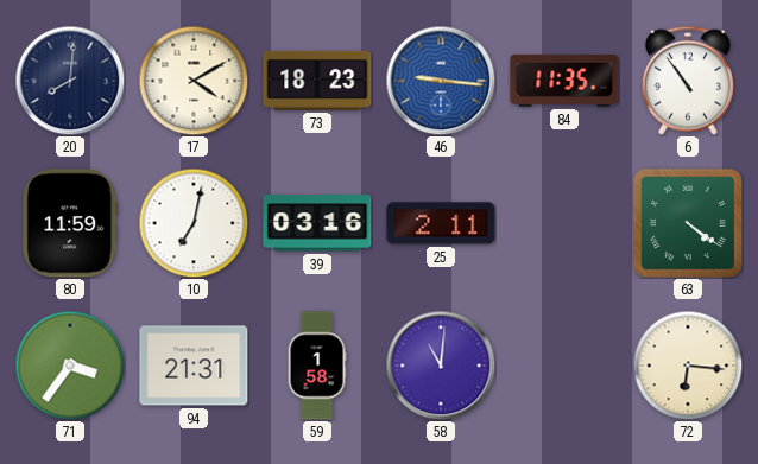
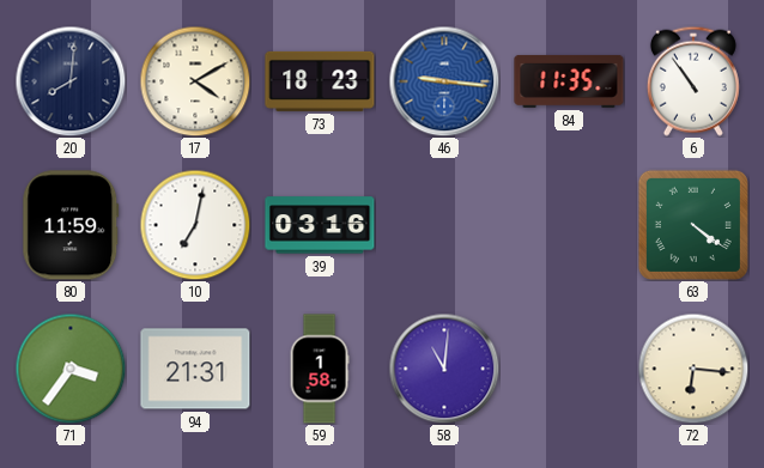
25: 2:11 -> none
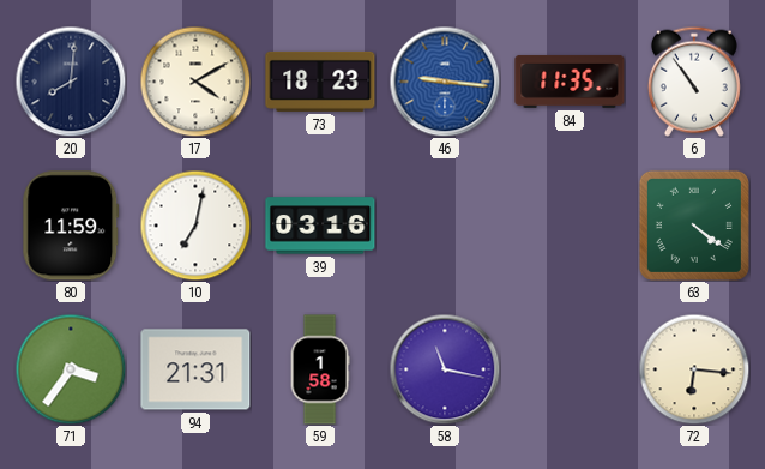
58: 11:01 -> 11:17
